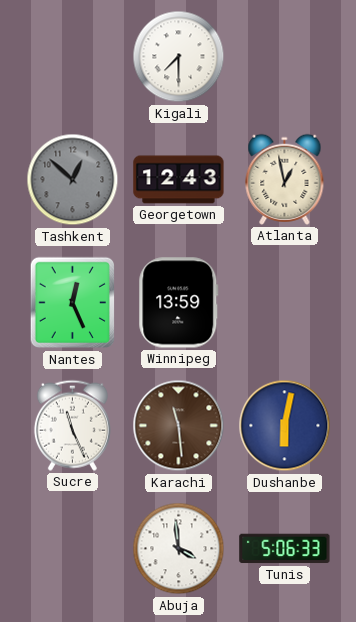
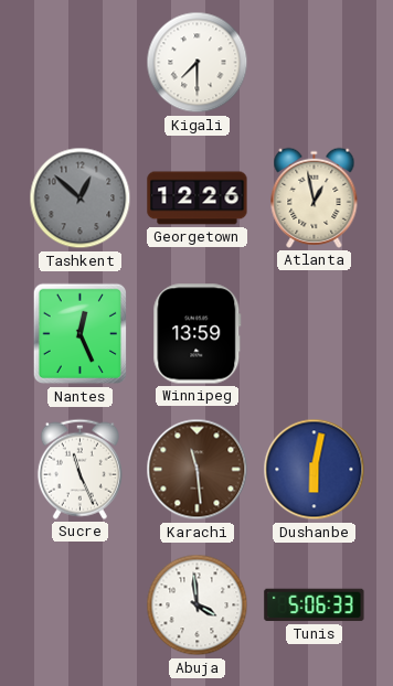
Georgetown: 12:43 -> 12:26
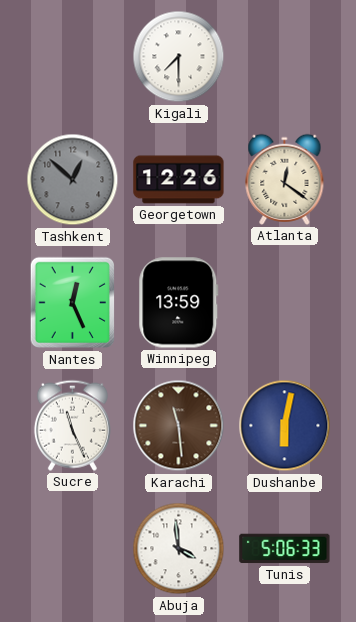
Atlanta: 12:58 -> 12:21
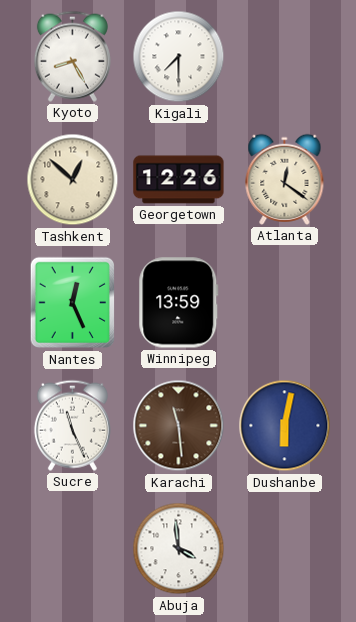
Kyoto: none -> 8:25
Tashkent dial: grey -> cream
Tunis: 5:06 -> none
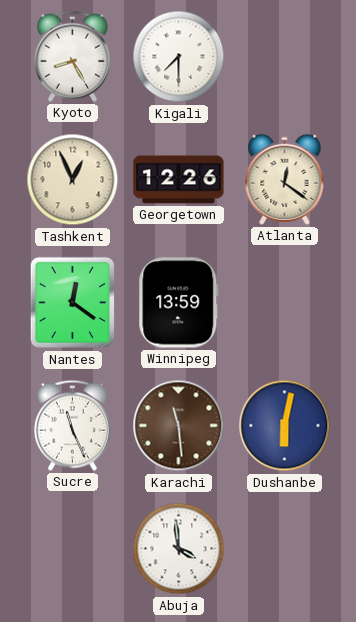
Tashkent: 12:52 -> 12:56
Nantes: 12:26 -> 12:21
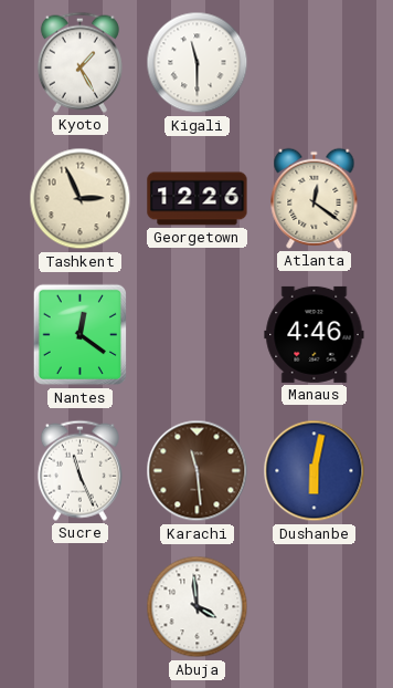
Kyoto: 8:25 -> 1:25
Kigali: 7:30 -> 11:30
Tashkent: 12:56 -> 2:56
Winnipeg: 13:59 -> none
Manaus: none -> 4:46
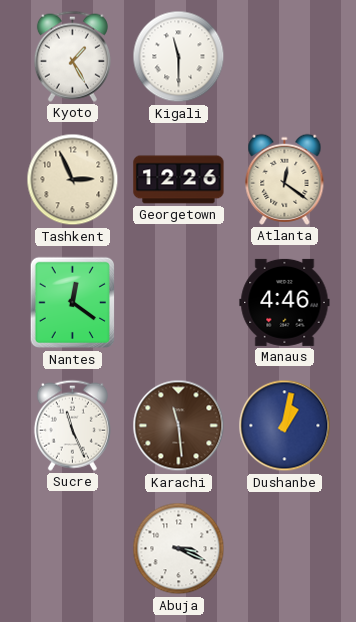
Dushanbe: 6:02 -> 1:02
Abuja: 3:59 -> 3:19
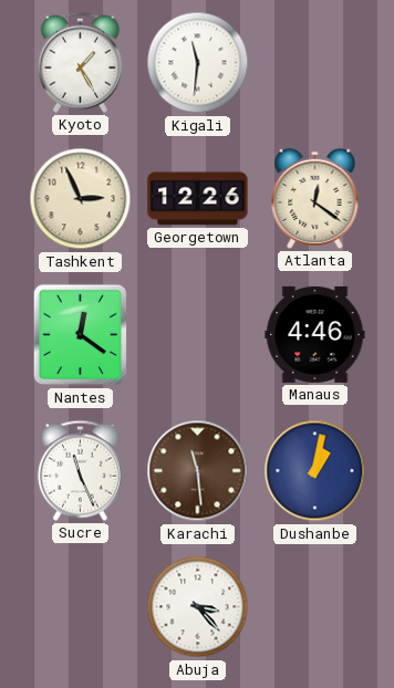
Kigali: 11:30 -> 11:31
Abuja: 3:19 -> 3:23
